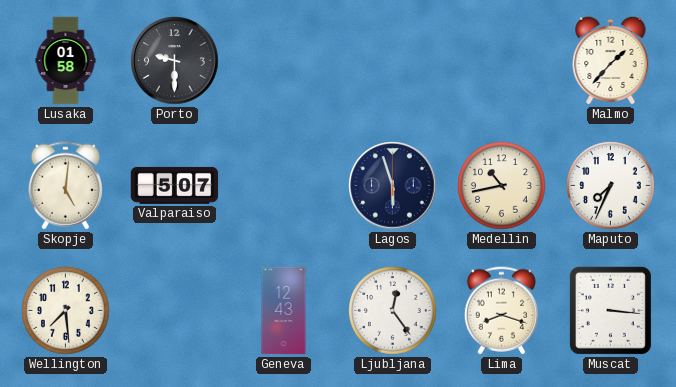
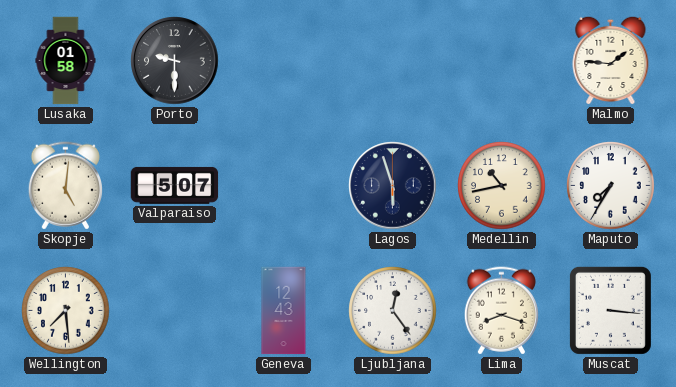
Malmo: 1:37 -> 1:46
Maputo: 7:34 -> 7:35
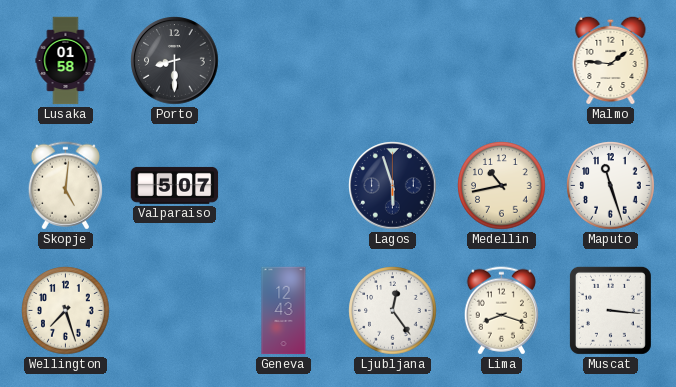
Porto: 9:30 -> 8:30
Maputo: 7:35 -> 11:27
Wellington: 7:29 -> 7:27
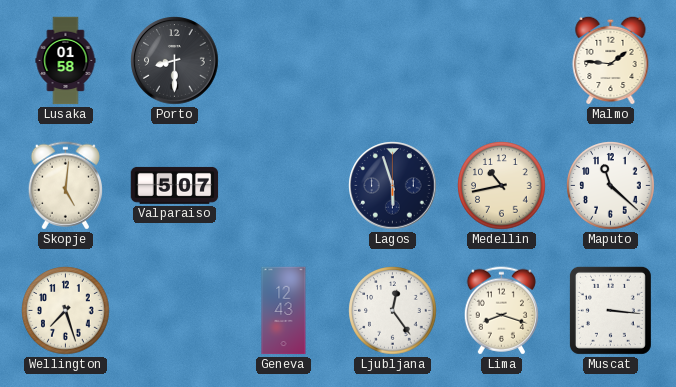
Maputo: 11:27 -> 11:22
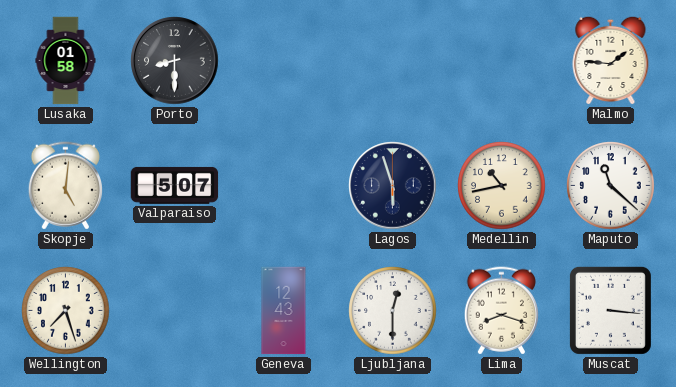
Ljubljana: 12:24 -> 12:30
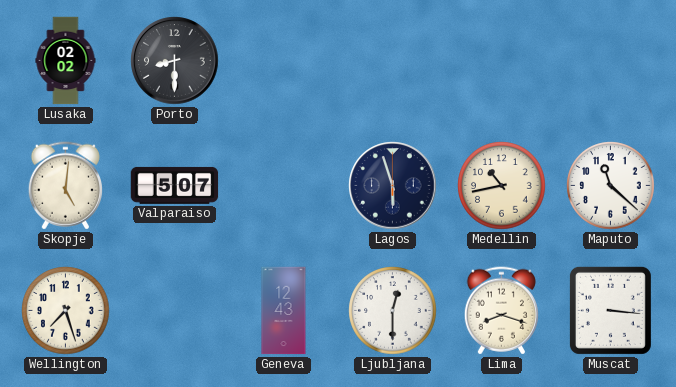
Lusaka: 01:58 -> 02:02
Malmo: 1:46 -> none
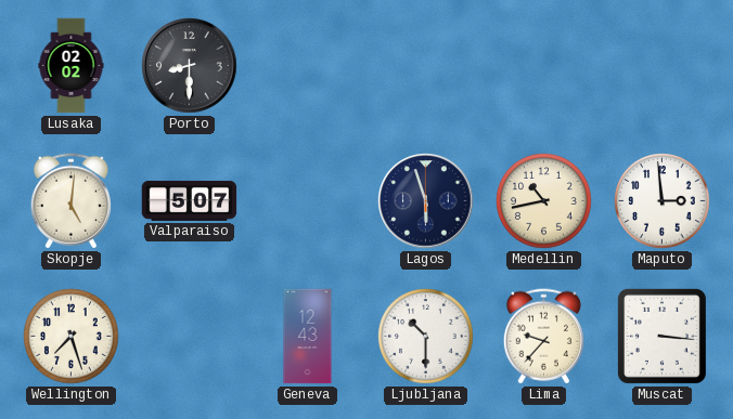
Maputo: 11:22 -> 2:59
Ljubljana: 12:30 -> 10:30
Lima: 8:18 -> 9:37
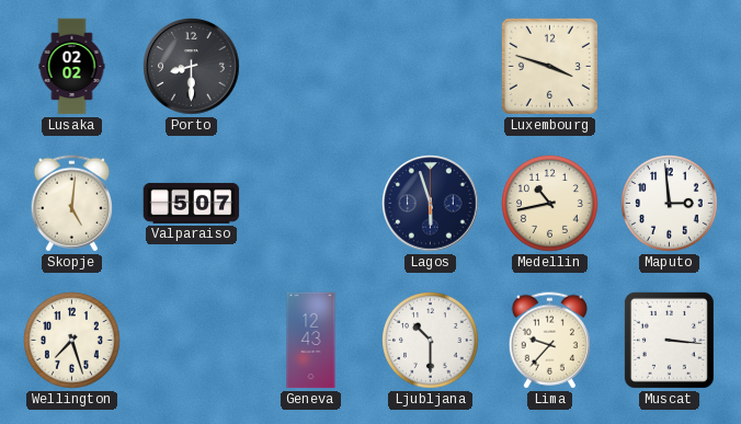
Luxembourg: none -> 3:48
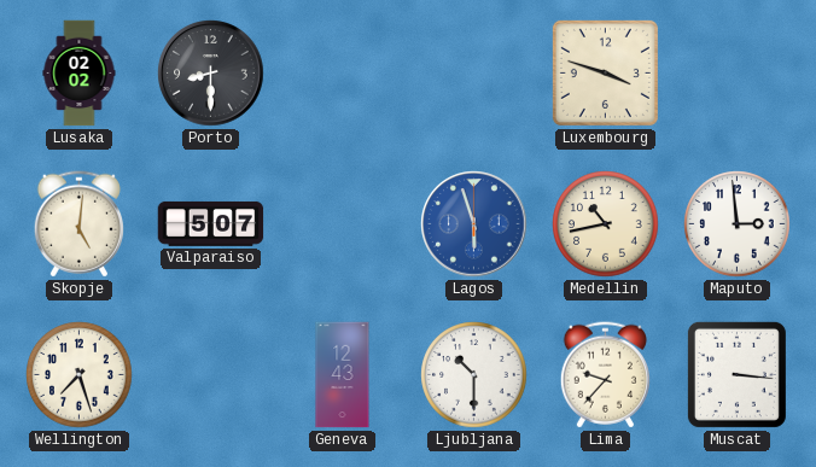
Lagos dial: navy -> blue
